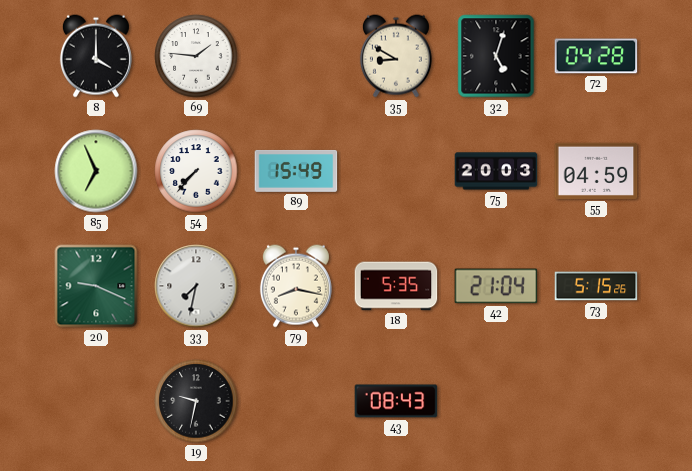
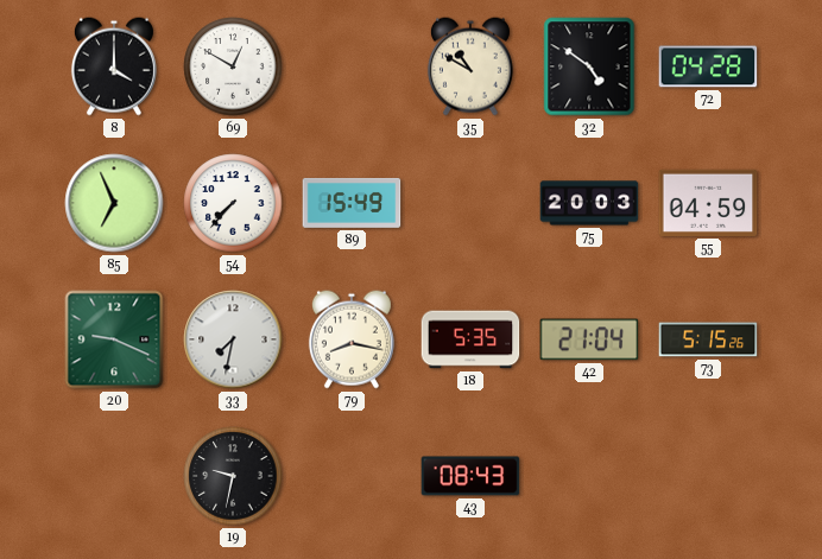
69: 1:46 -> 12:50
35: 8:50 -> 10:50
32: 5:03 -> 4:51
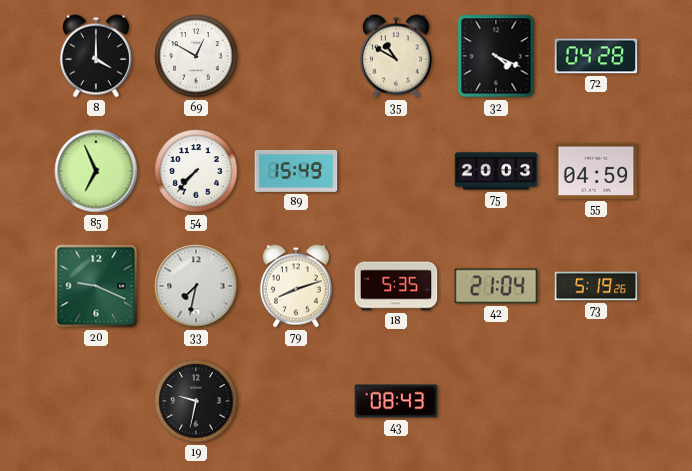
32: 4:51 -> 4:19
79: 8:17 -> 8:12
73: 5:15 -> 5:19
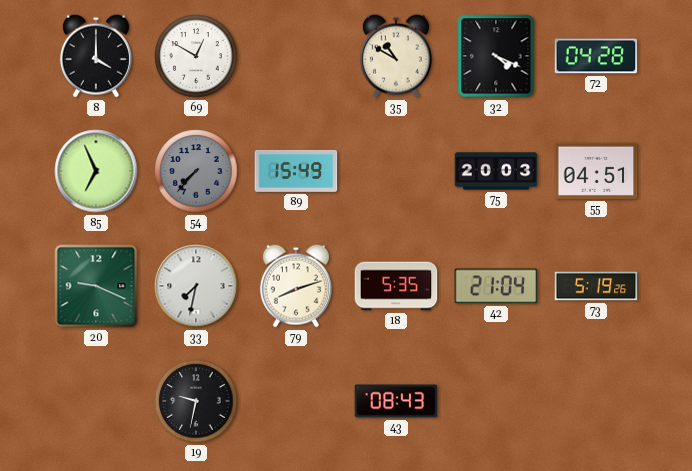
54 dial: white -> grey
55: 04:59 -> 04:51
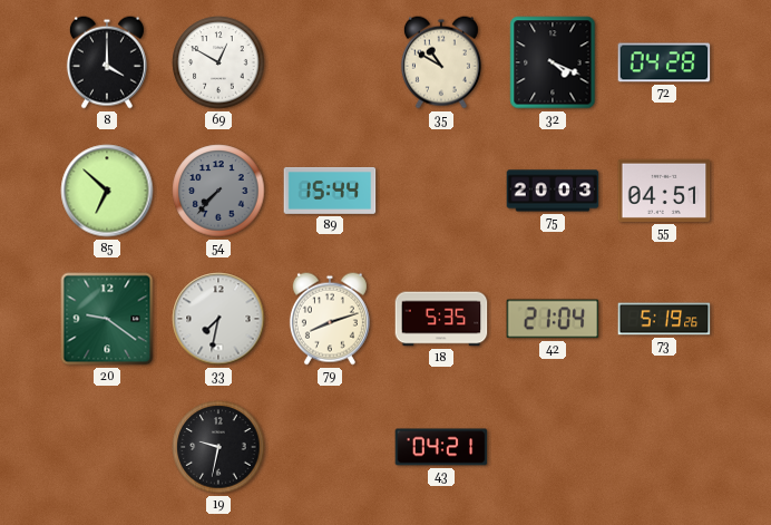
85: 6:56 -> 6:52
89: 15:49 -> 15:44
20: 9:19 -> 9:21
43: 08:43 -> 04:21
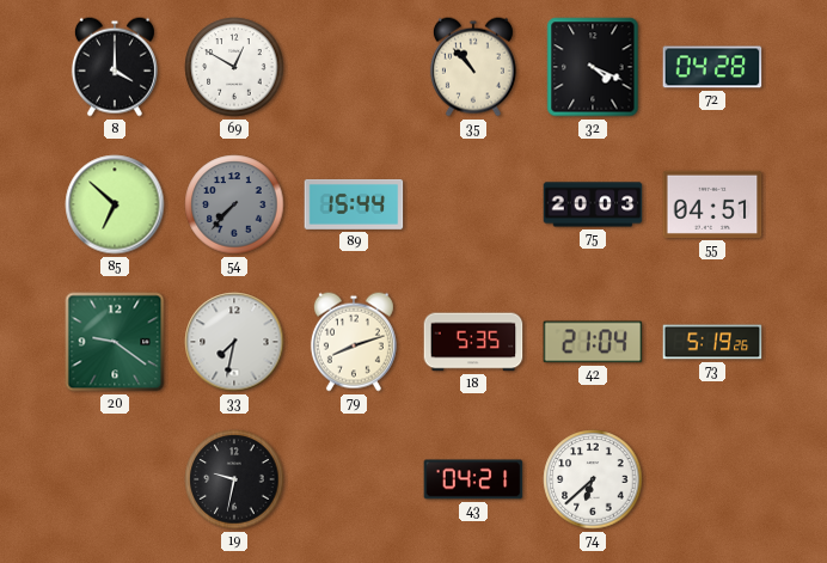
35: 10:50 -> 10:53
74: none -> 6:38
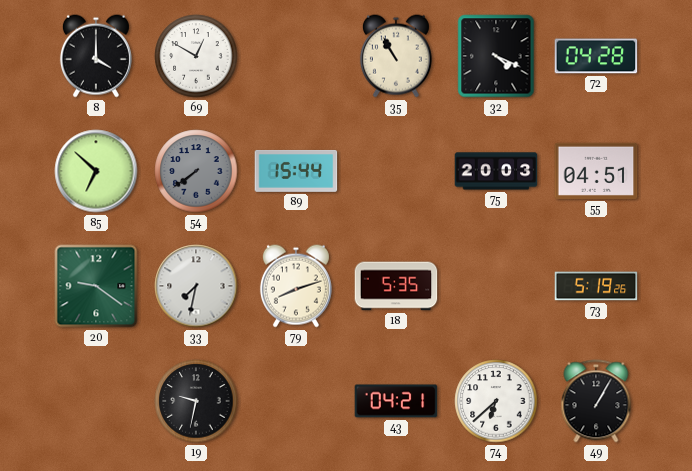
35: 10:53 -> 10:55
54: 7:37 -> 7:39
42: 21:04 -> none
49: none -> 1:05
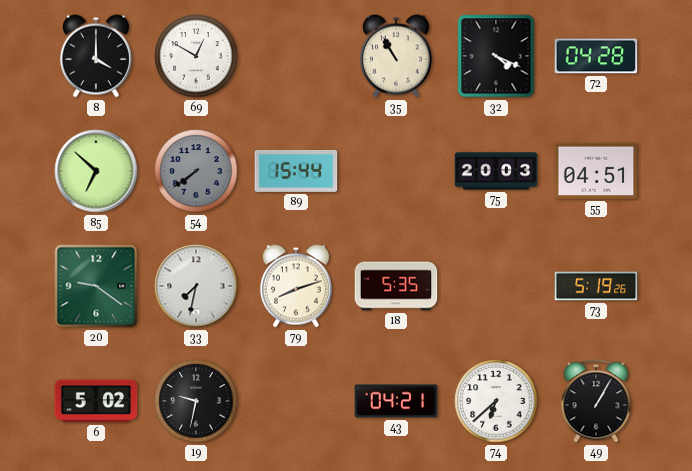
6: none -> 5:02
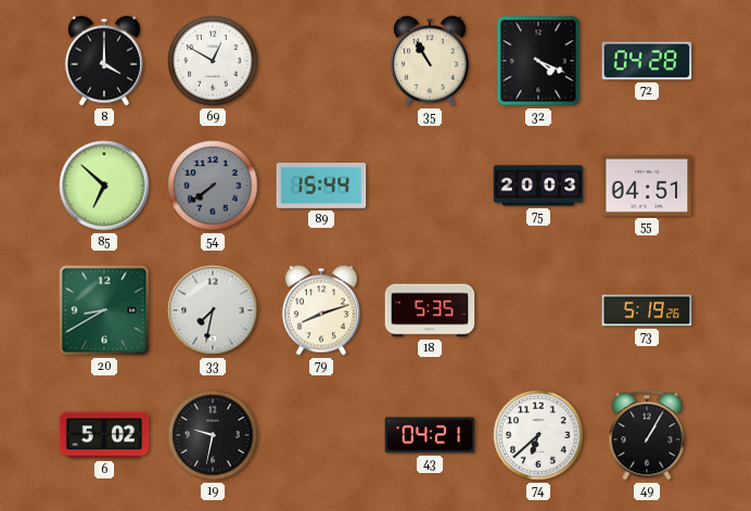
20: 9:21 -> 8:40
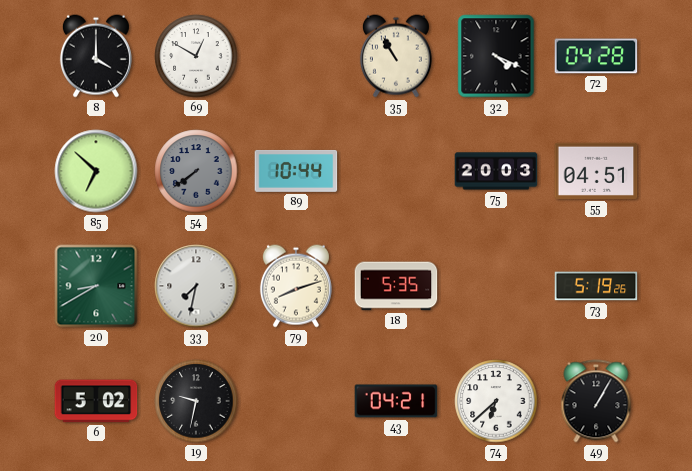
89: 15:44 -> 10:44
